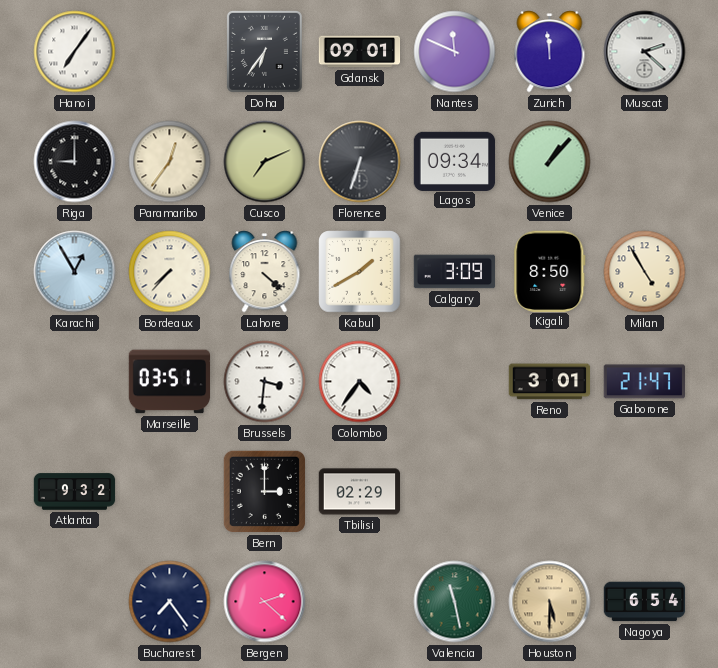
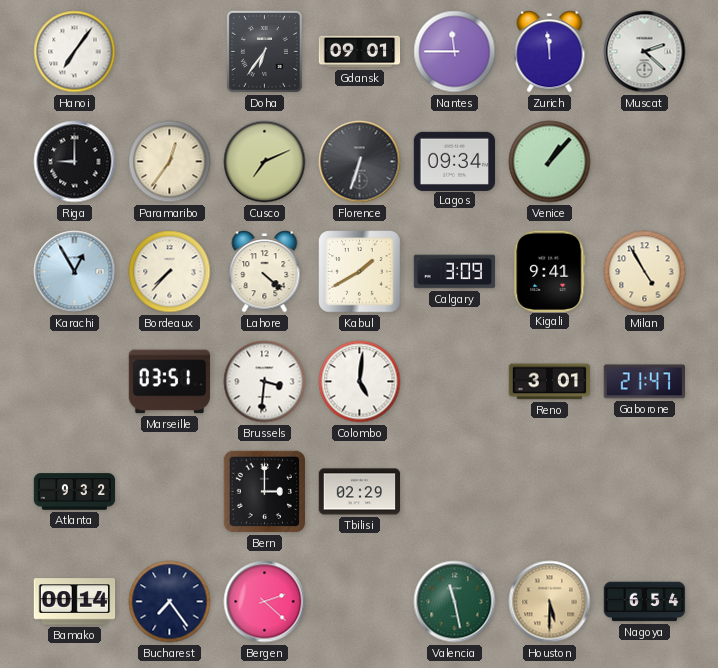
Nantes: 11:49 -> 11:45
Kigali: 8:50 -> 9:41
Colombo: 4:36 -> 5:01
Bamako: none -> 00:14
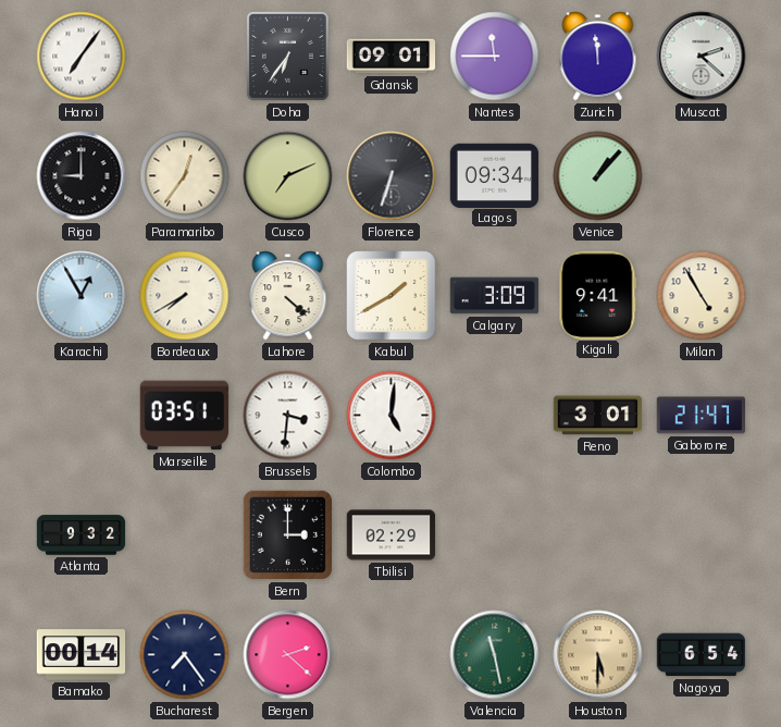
Bordeaux: 7:37 -> 7:40
